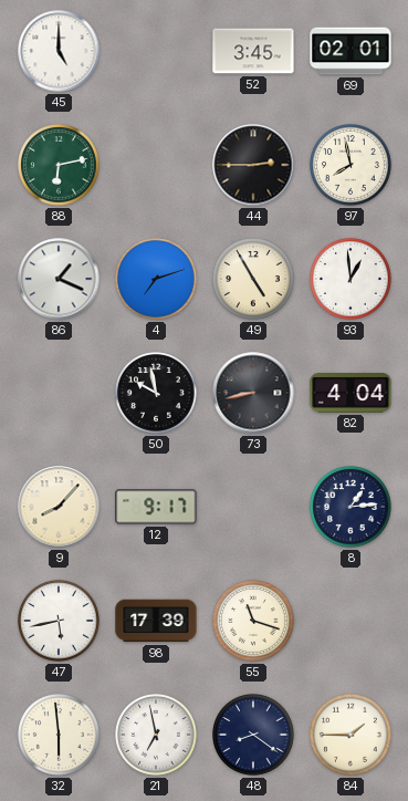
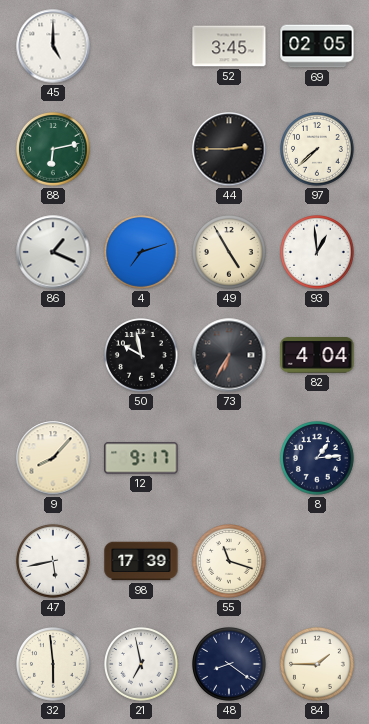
69: 02:01 -> 02:05
97: 7:58 -> 7:38
73: 8:43 -> 6:35
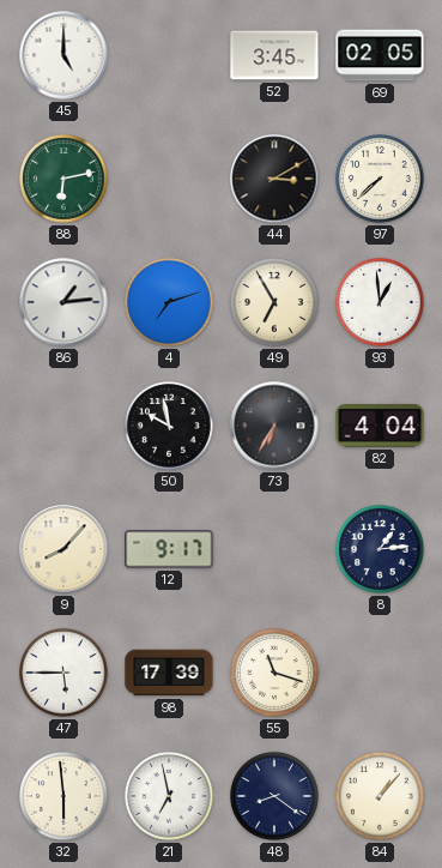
44: 2:45 -> 3:10
86: 1:19 -> 1:14
49: 4:55 -> 6:55
47: 5:43 -> 5:45
84: 1:45 -> 1:07
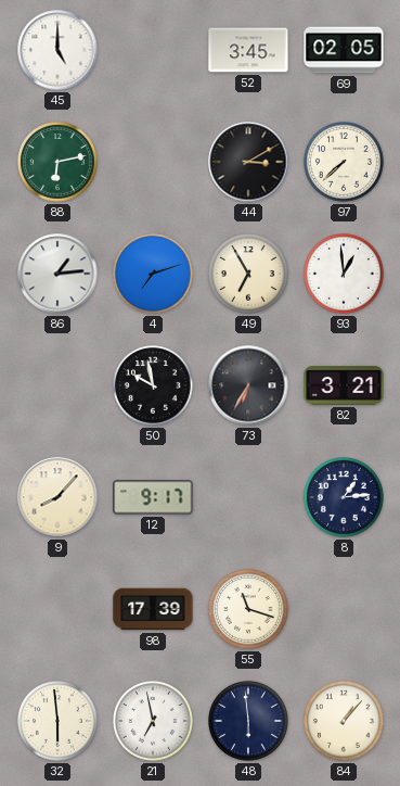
82: 4:04 -> 3:21
47: 5:45 -> none
48: 8:21 -> 5:59
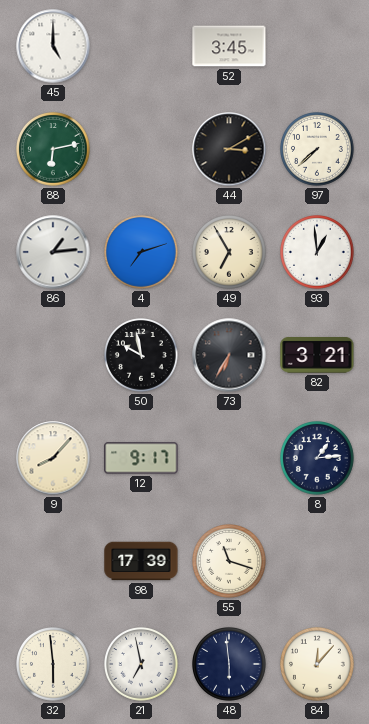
69: 02:05 -> none
84: 1:07 -> 12:07
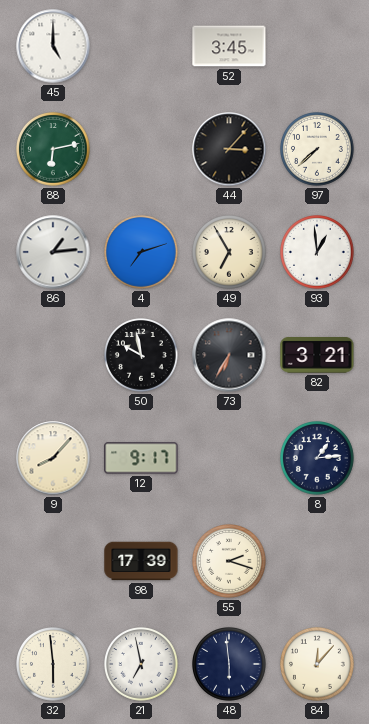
44: 3:10 -> 3:07
55: 11:18 -> 2:18
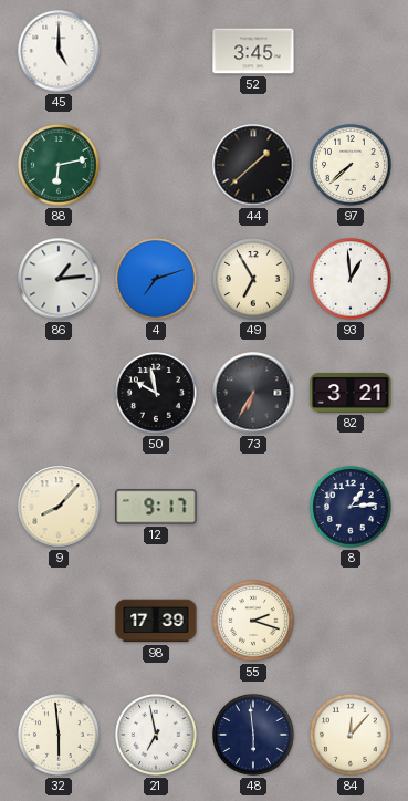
44: 3:07 -> 1:38
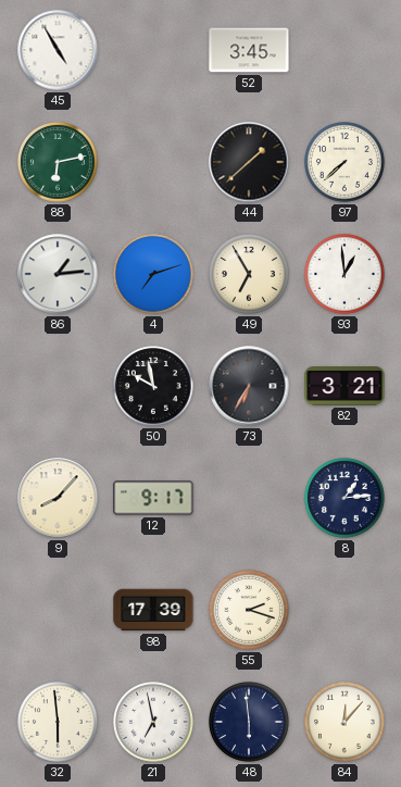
45: 5:00 -> 4:55
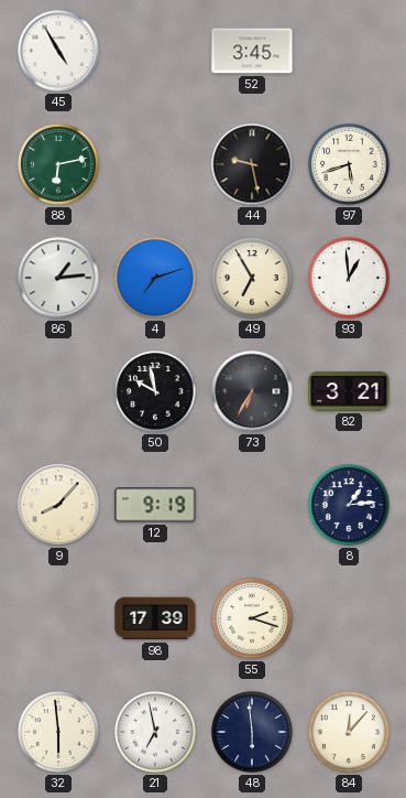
44: 1:38 -> 9:28
97: 7:38 -> 5:42
12: 9:17 -> 9:19
